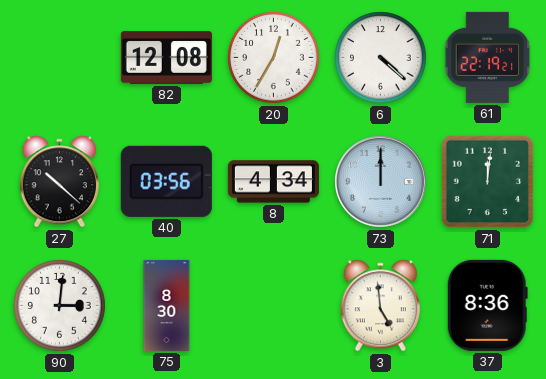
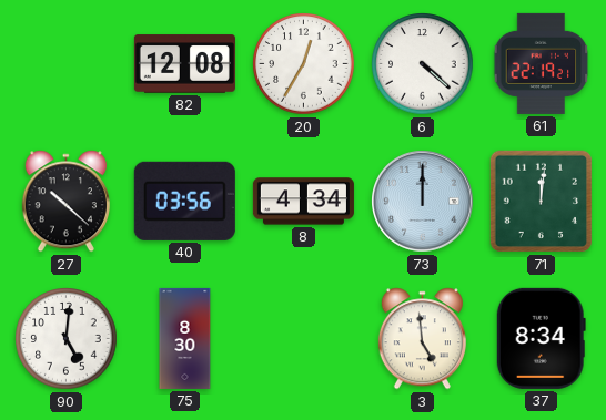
90: 3:01 -> 5:01
37: 8:36 -> 8:34
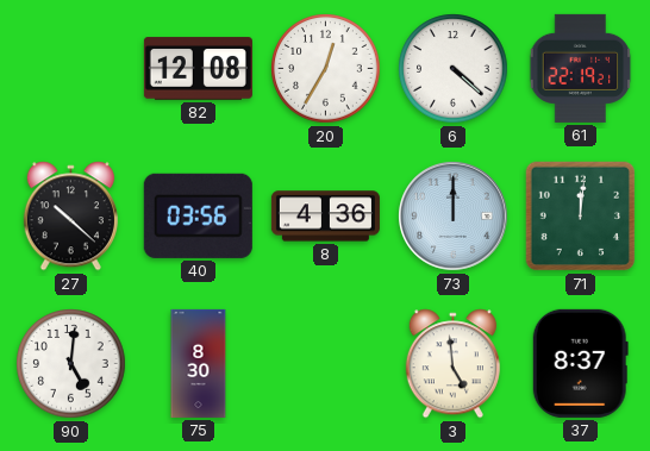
8: 4:34 -> 4:36
37: 8:34 -> 8:37
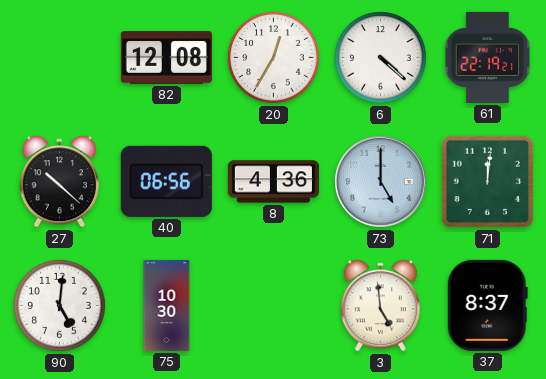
40: 03:56 -> 06:56
73: 12:00 -> 5:00
75: 8:30 -> 10:30
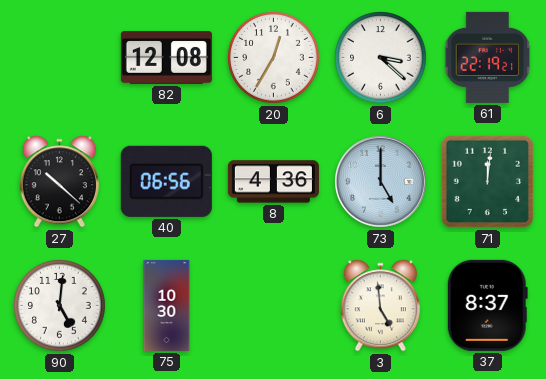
6: 4:22 -> 3:22
